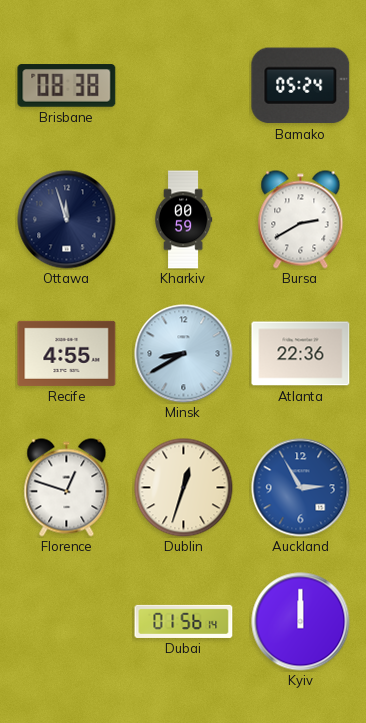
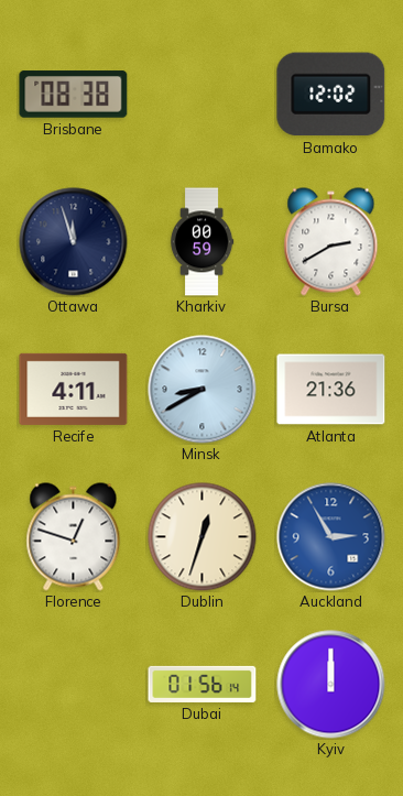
Bamako: 05:24 -> 12:02
Recife: 4:55 -> 4:11
Atlanta: 22:36 -> 21:36
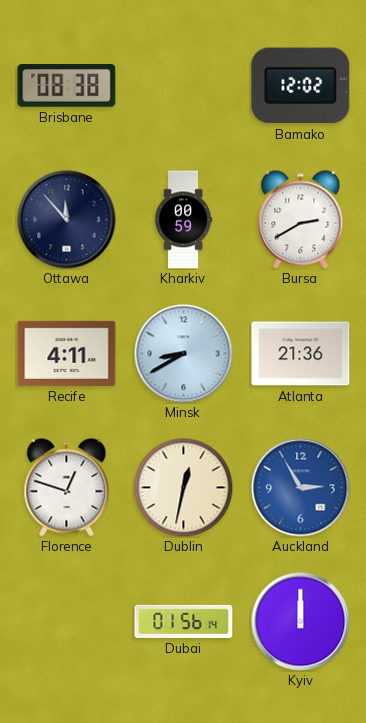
Ottawa: 11:57 -> 11:53
Dublin: 12:33 -> 12:32
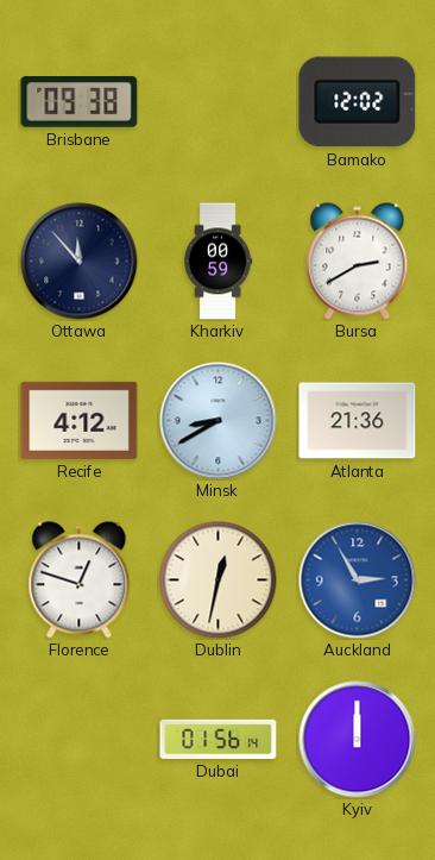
Brisbane: 08:38 -> 09:38
Recife: 4:11 -> 4:12
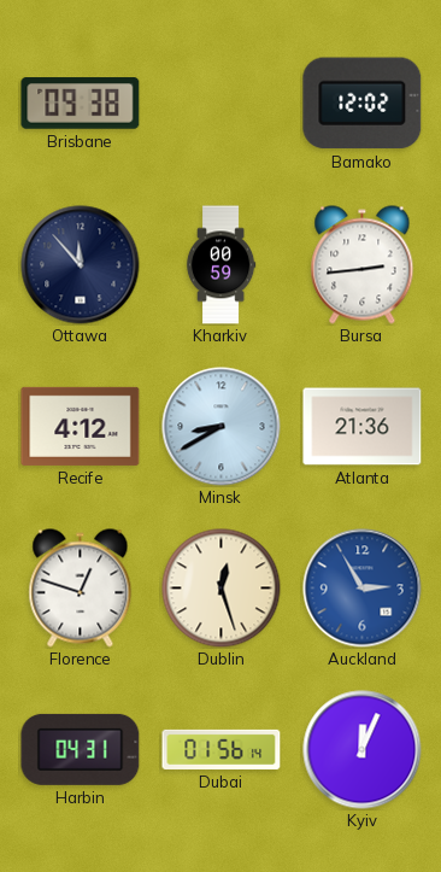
Bursa: 2:40 -> 2:44
Dublin: 12:32 -> 12:27
Harbin: none -> 04:31
Kyiv: 12:00 -> 12:04
